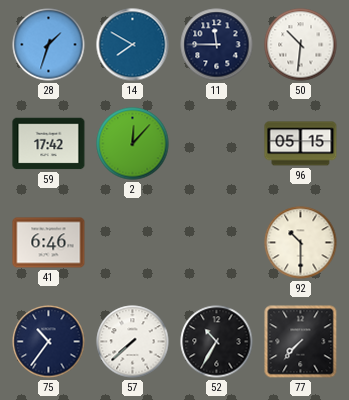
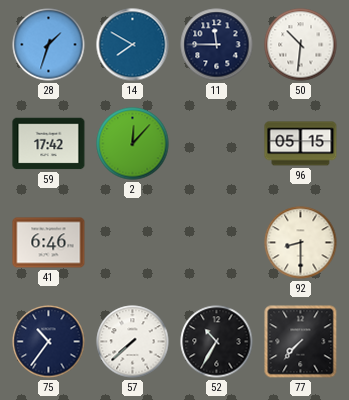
92: 10:30 -> 8:30
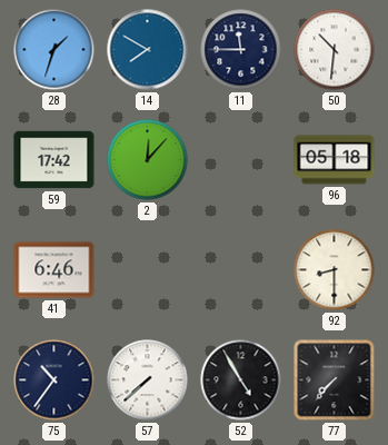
96: 05:15 -> 05:18
52: 10:35 -> 4:55
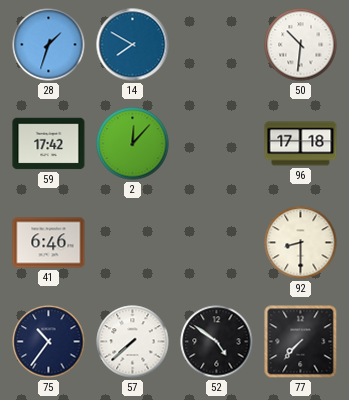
11: 11:45 -> none
96: 05:18 -> 17:18
52: 4:55 -> 4:51
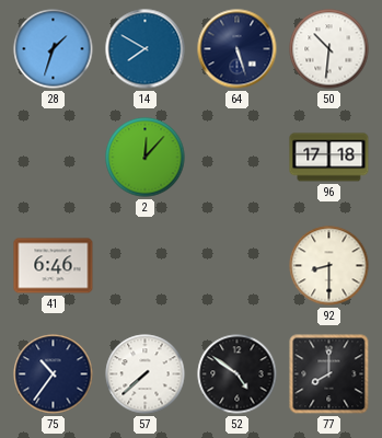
64: none -> 5:27
59: 17:42 -> none
77: 7:37 -> 8:00
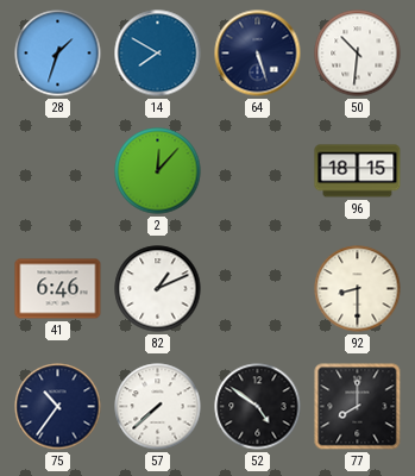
96: 17:18 -> 18:15
82: none -> 1:11
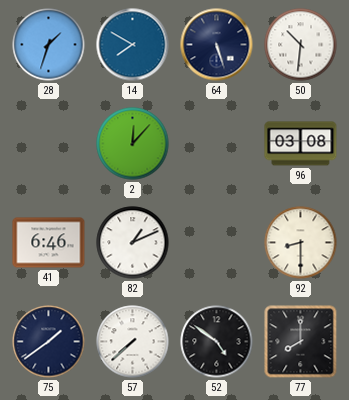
96: 18:15 -> 03:08
75: 10:36 -> 1:39
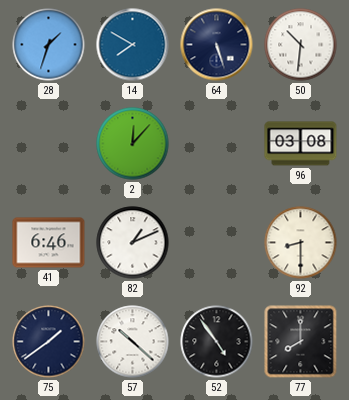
57: 7:38 -> 10:22
52: 4:51 -> 4:54
